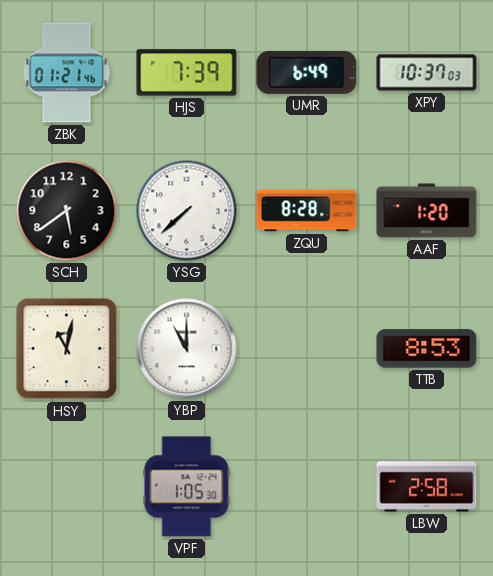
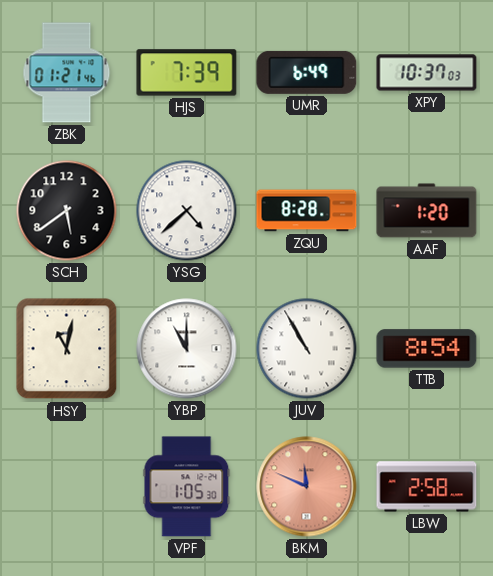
YSG: 7:38 -> 4:38
JUV: none -> 10:55
TTB: 8:53 -> 8:54
BKM: none -> 11:49
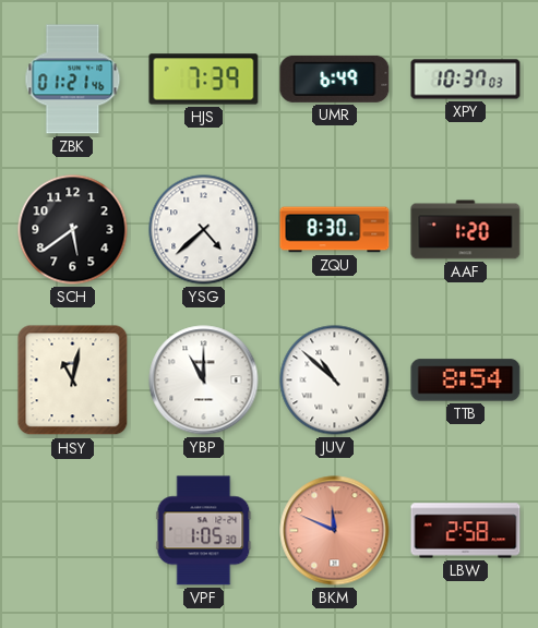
ZQU: 8:28 -> 8:30
JUV: 10:55 -> 10:52
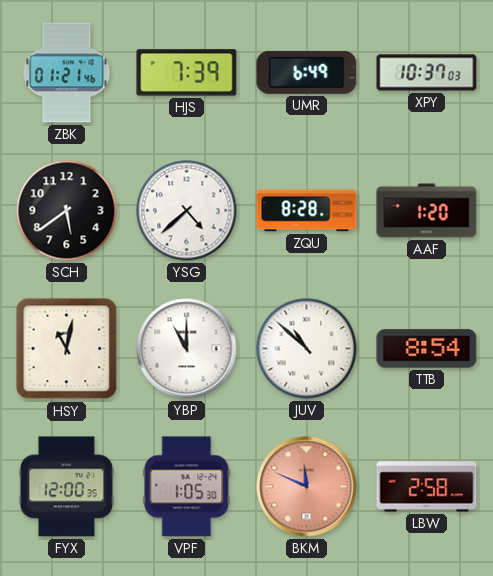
ZQU: 8:30 -> 8:28
FYX: none -> 12:00
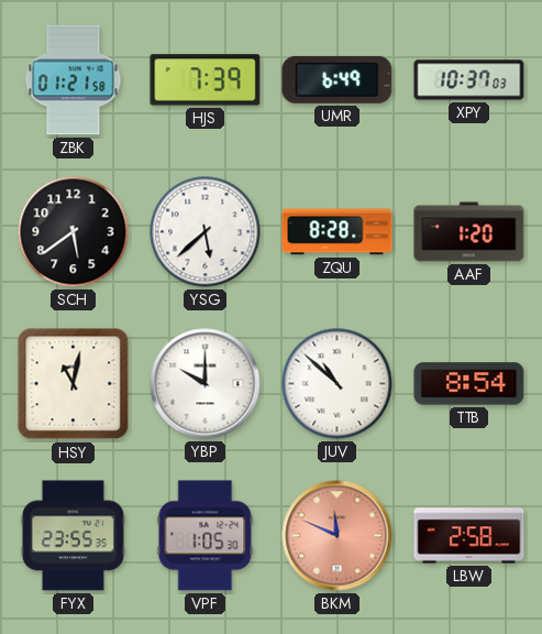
ZBK: 01:21:46 -> 01:21:58
YSG: 4:38 -> 5:38
YBP: 11:00 -> 10:00
FYX: 12:00 -> 23:55
